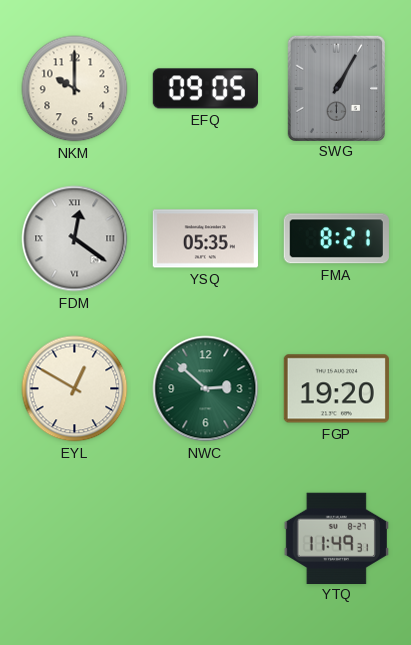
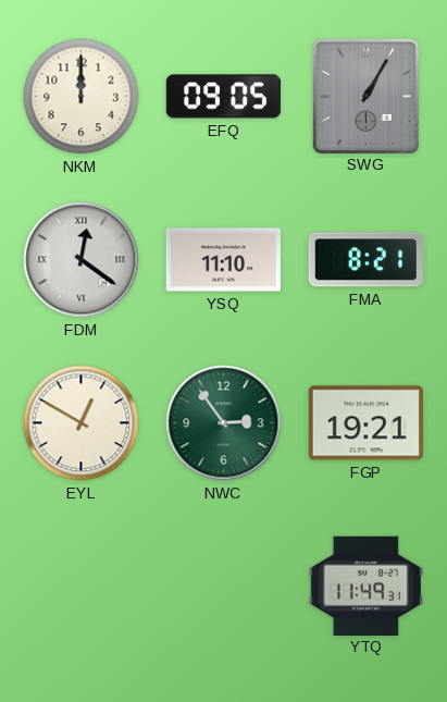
NKM: 10:00 -> 12:00
YSQ: 05:35 -> 11:10
NWC: 2:52 -> 2:54
FGP: 19:20 -> 19:21
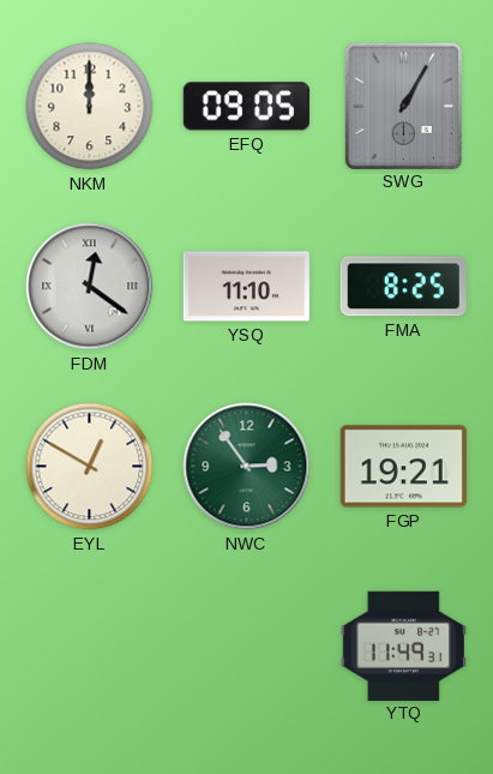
FMA: 8:21 -> 8:25
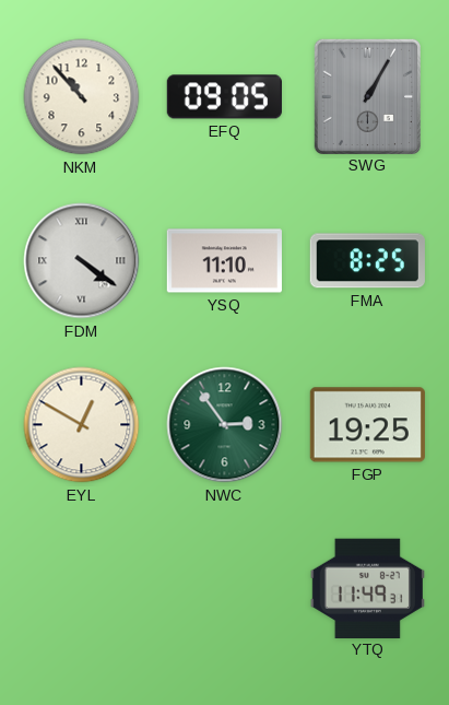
NKM: 12:00 -> 10:53
FDM: 12:21 -> 4:21
FGP: 19:21 -> 19:25
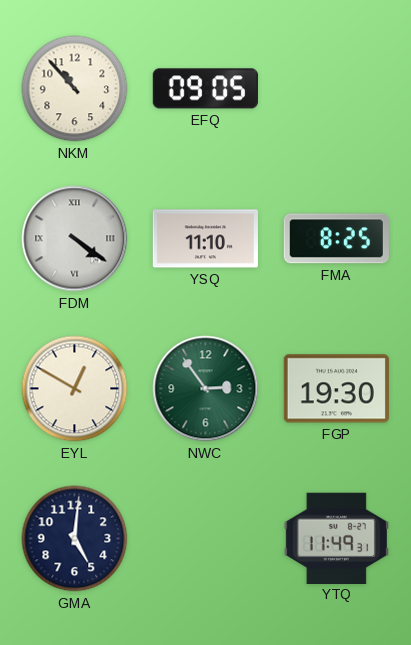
SWG: 1:05 -> none
FGP: 19:25 -> 19:30
GMA: none -> 5:01
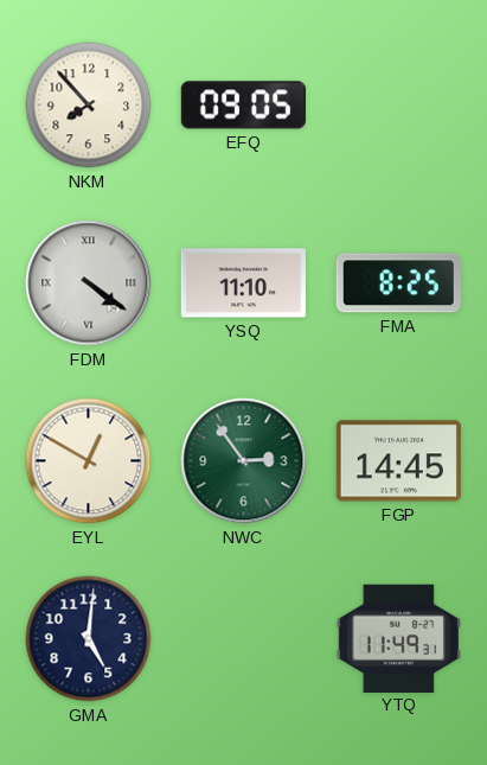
NKM: 10:53 -> 7:53
FGP: 19:30 -> 14:45
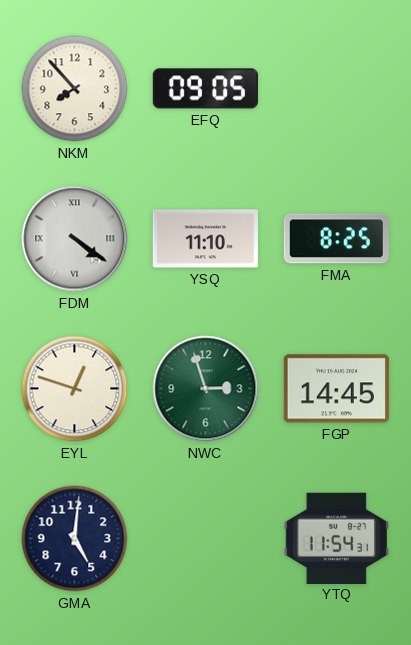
EYL: 12:50 -> 12:48
NWC: 2:54 -> 2:57
YTQ: 11:49 -> 11:54
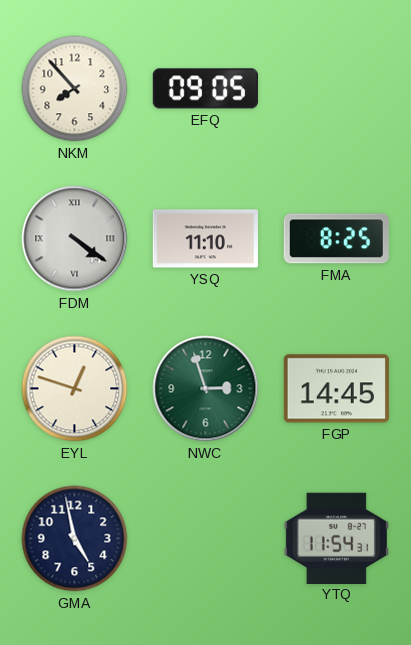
GMA: 5:01 -> 4:58
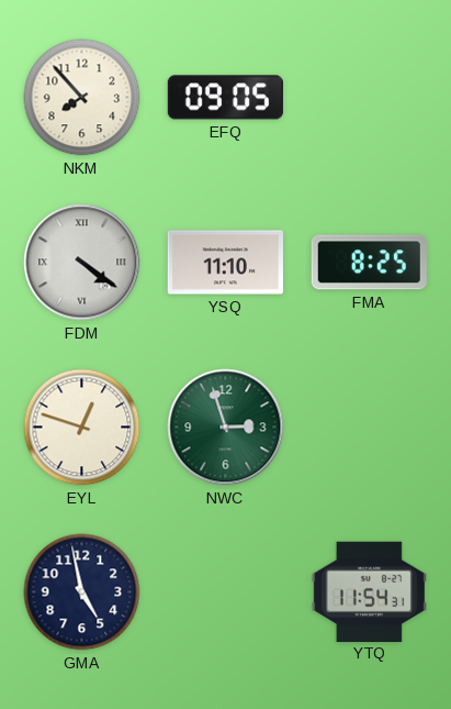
FGP: 14:45 -> none
